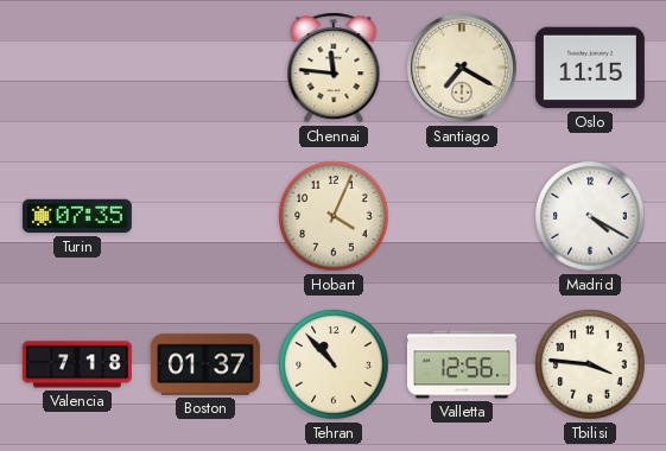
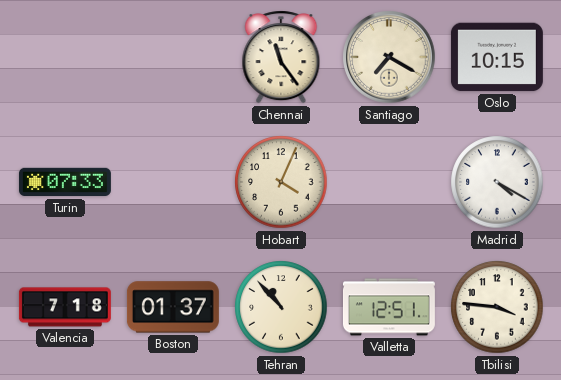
Chennai: 11:46 -> 11:24
Oslo: 11:15 -> 10:15
Turin: 07:35 -> 07:33
Valletta: 12:56 -> 12:51
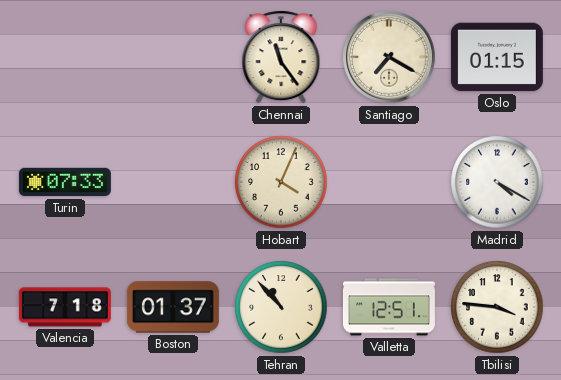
Oslo: 10:15 -> 01:15
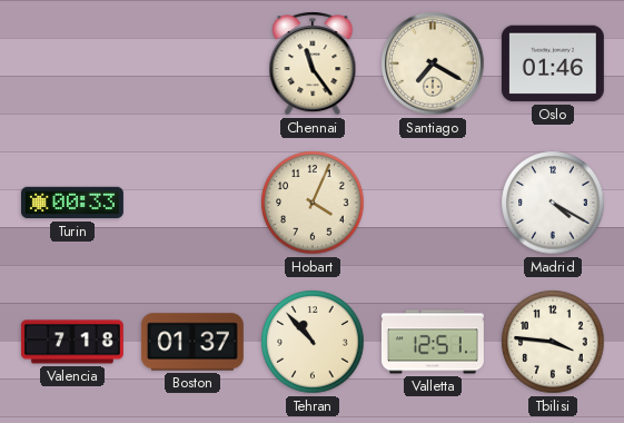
Oslo: 01:15 -> 01:46
Turin: 07:33 -> 00:33
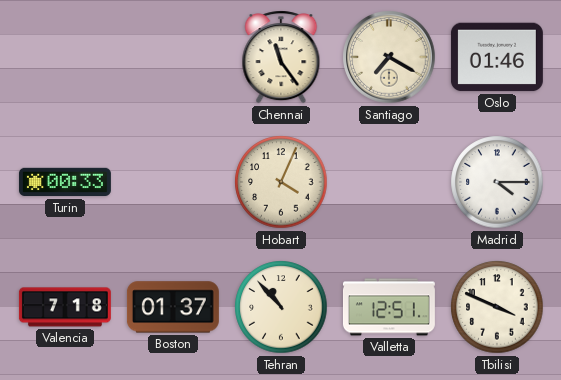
Madrid: 4:20 -> 4:15
Tbilisi: 3:46 -> 3:49
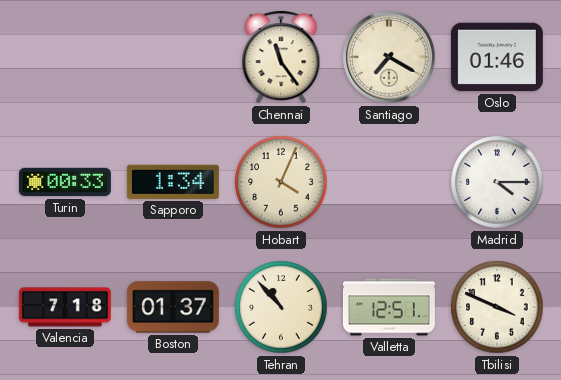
Sapporo: none -> 1:34
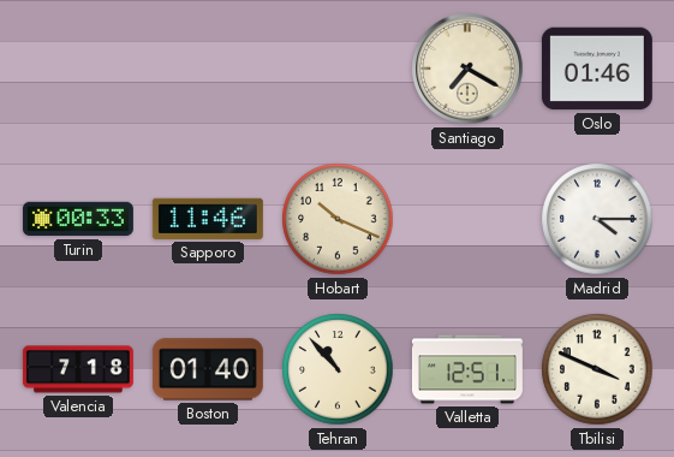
Chennai: 11:24 -> none
Sapporo: 1:34 -> 11:46
Hobart: 4:04 -> 10:19
Boston: 01:37 -> 01:40
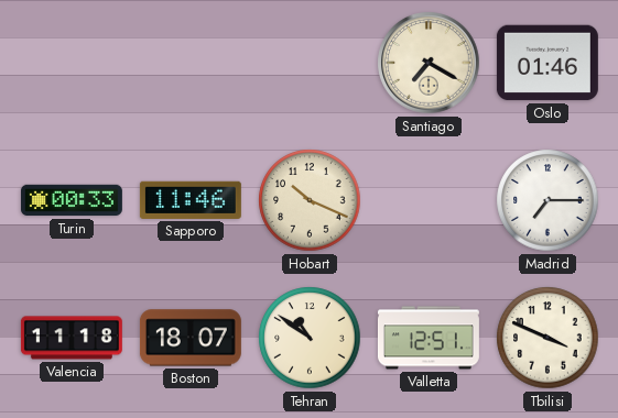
Madrid: 4:15 -> 7:15
Valencia: 7:18 -> 11:18
Boston: 01:40 -> 18:07
Tehran: 10:53 -> 10:51
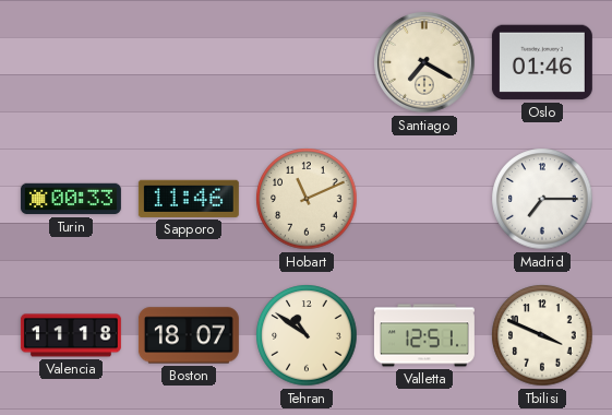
Hobart: 10:19 -> 11:11
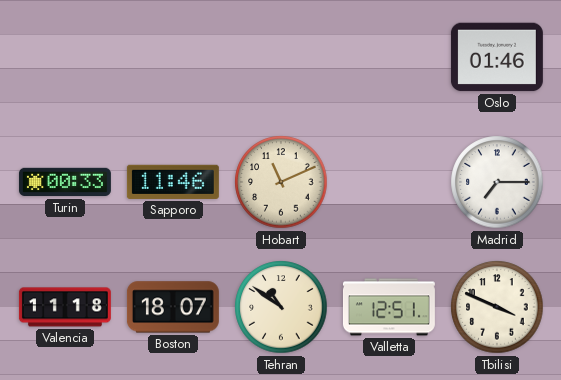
Santiago: 7:20 -> none
